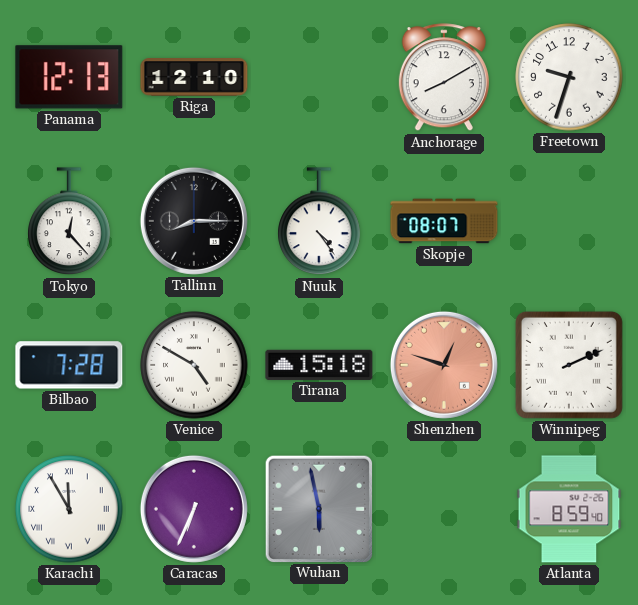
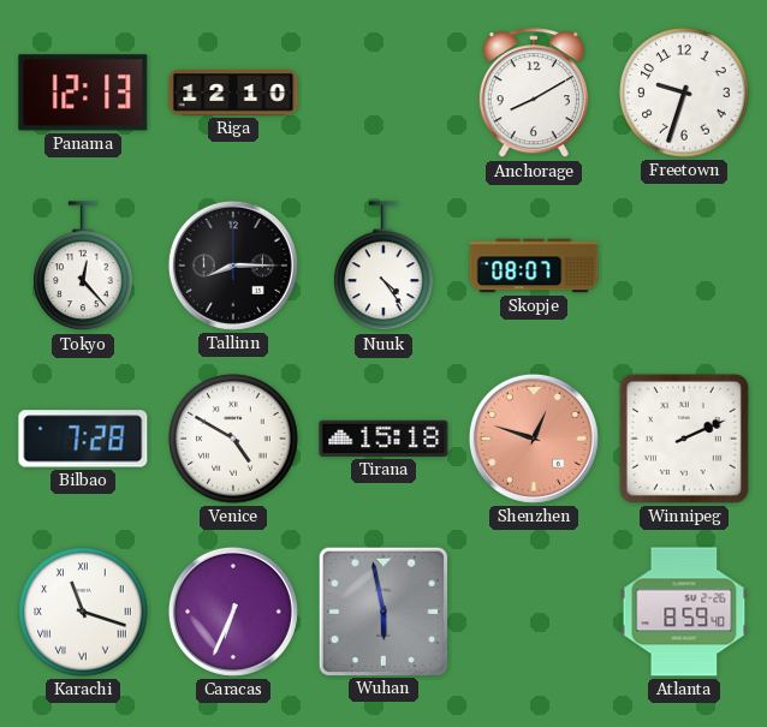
Karachi: 11:55 -> 11:18
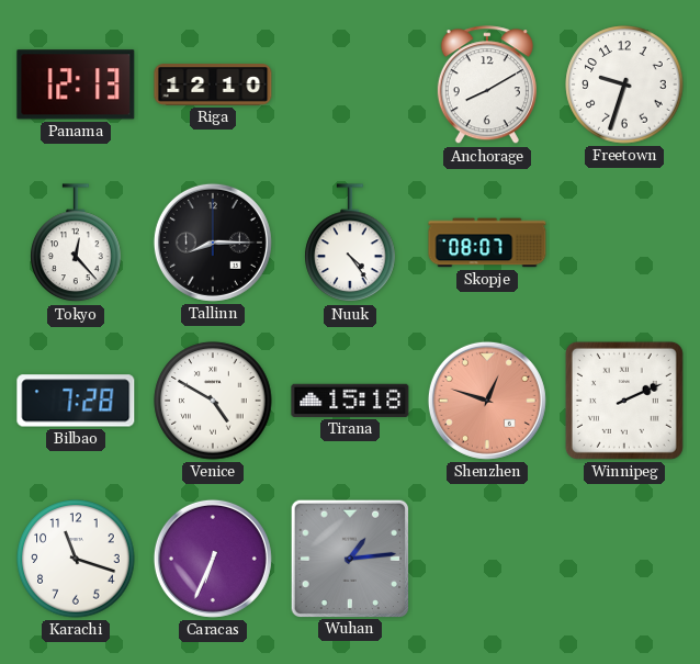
Karachi numerals: Roman -> Arabic
Wuhan: 5:58 -> 1:14
Atlanta: 8:59 -> none
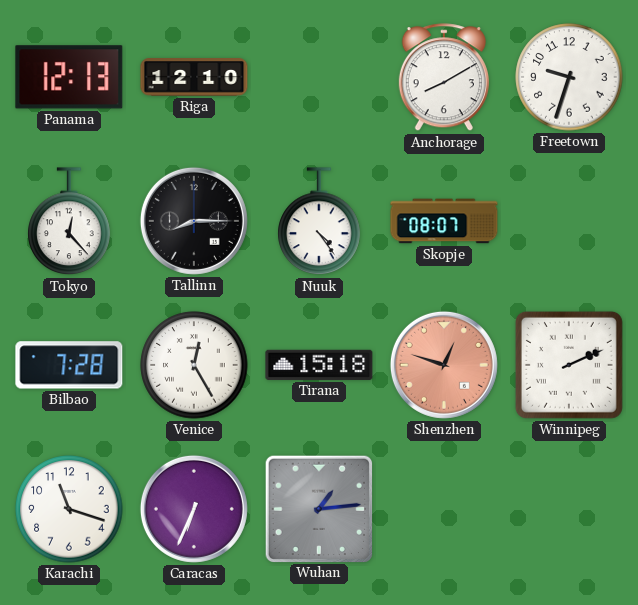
Venice: 4:50 -> 12:25
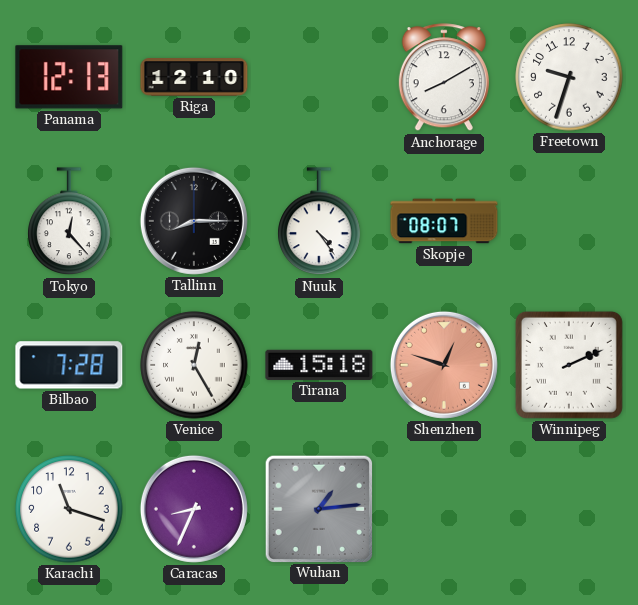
Caracas: 6:34 -> 8:34
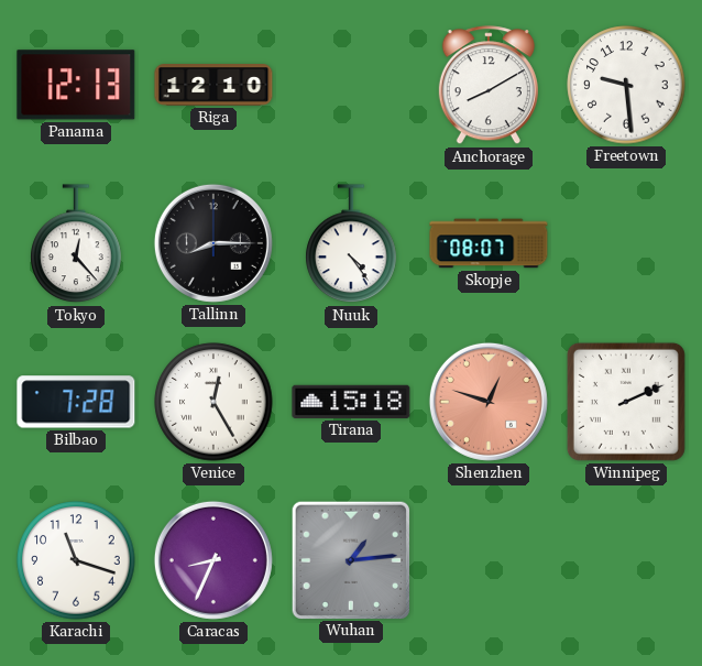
Freetown: 9:33 -> 9:29
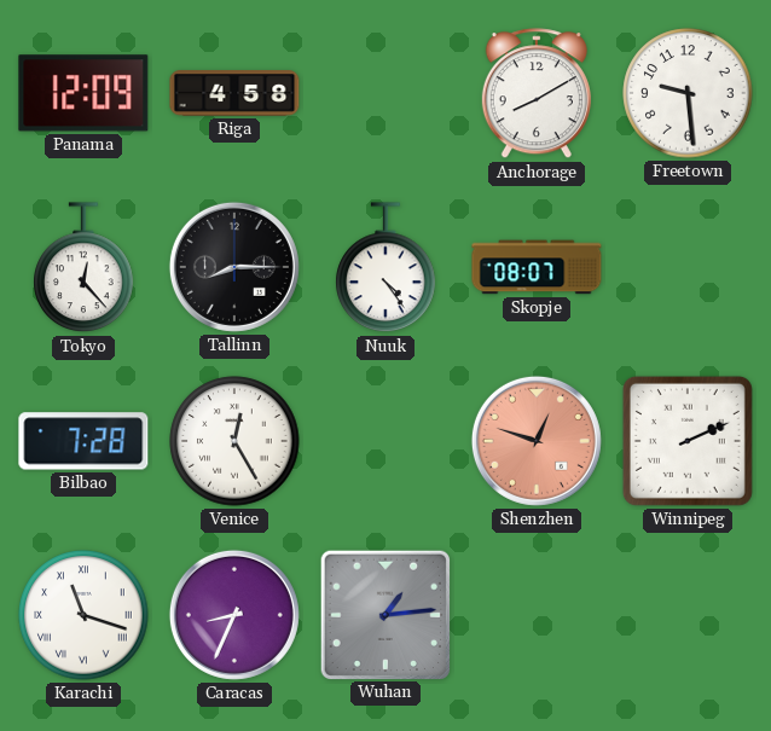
Panama: 12:13 -> 12:09
Riga: 12:10 -> 4:58
Tirana: 15:18 -> none
Karachi numerals: Arabic -> Roman
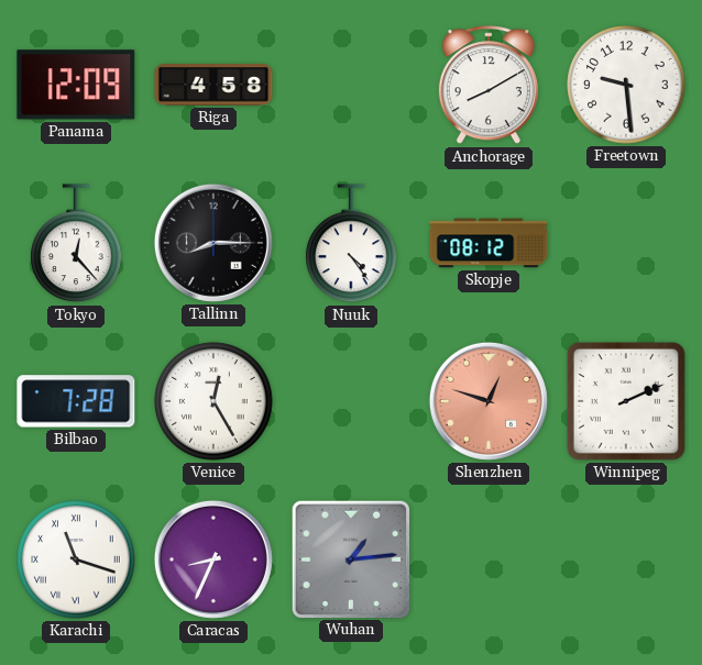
Skopje: 08:07 -> 08:12
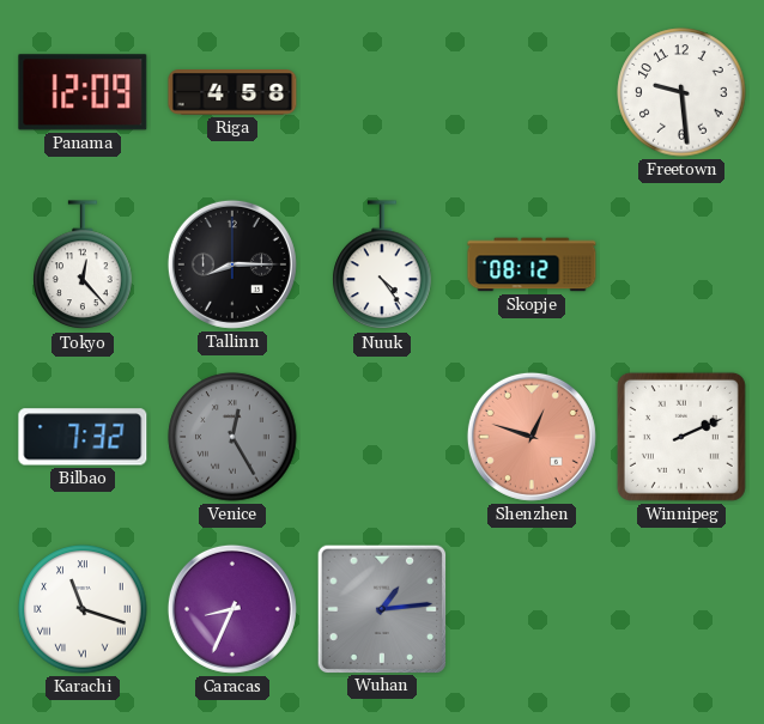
Anchorage: 8:10 -> none
Bilbao: 7:28 -> 7:32
Venice dial: white -> grey
